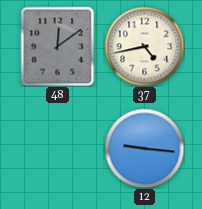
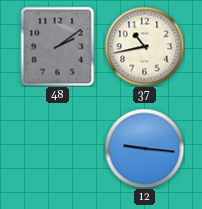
48: 12:09 -> 2:09
37: 4:43 -> 10:43
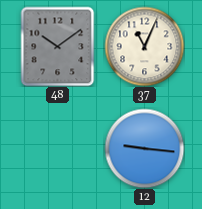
48: 2:09 -> 10:09
37: 10:43 -> 11:04
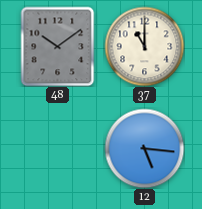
37: 11:04 -> 11:00
12: 9:16 -> 5:16
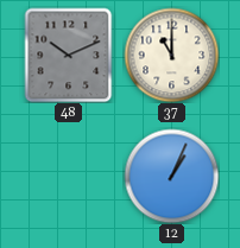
48: 10:09 -> 10:11
12: 5:16 -> 1:04
